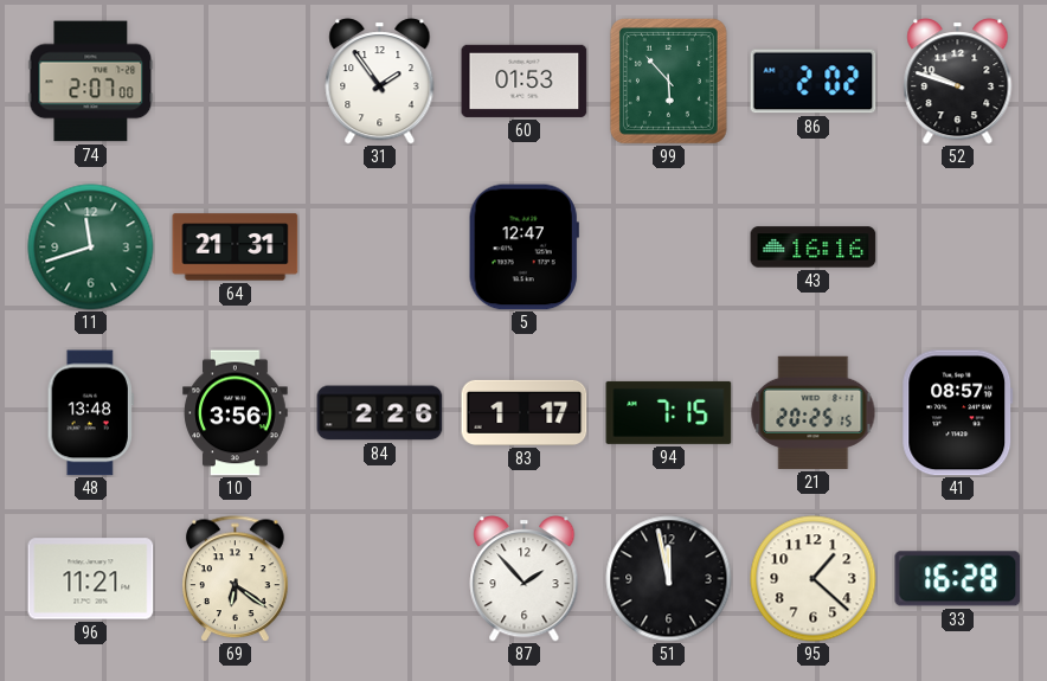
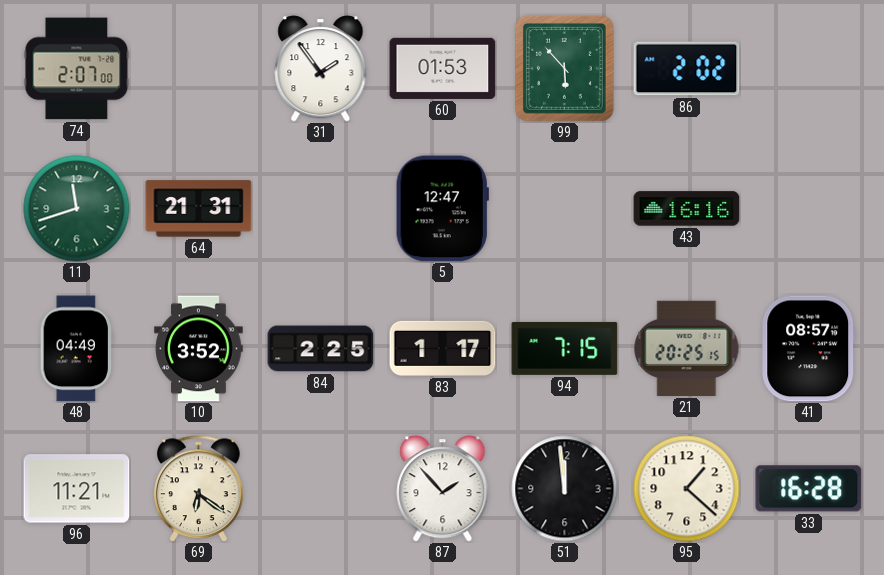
52: 9:48 -> none
48: 13:48 -> 04:49
10: 3:56 -> 3:52
84: 2:26 -> 2:25
51: 11:58 -> 11:59
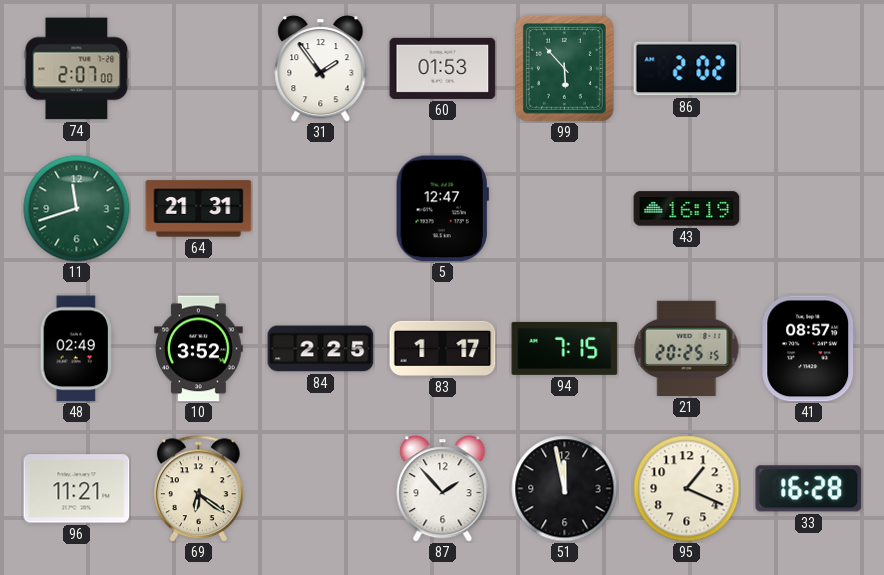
43: 16:16 -> 16:19
48: 04:49 -> 02:49
51: 11:59 -> 11:58
95: 1:22 -> 1:19
